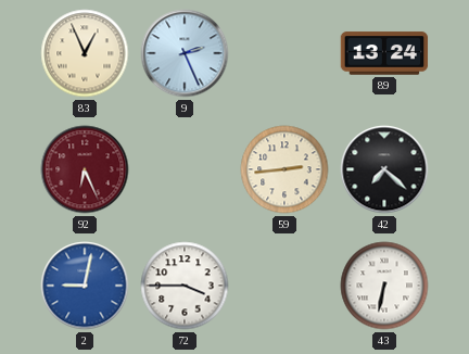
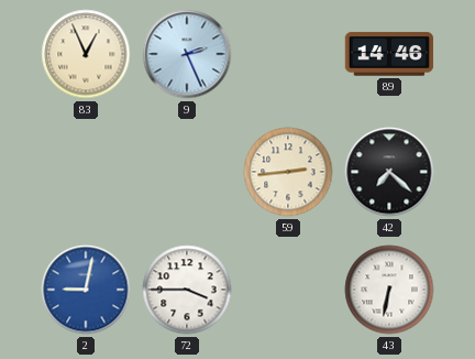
89: 13:24 -> 14:46
92: 6:26 -> none
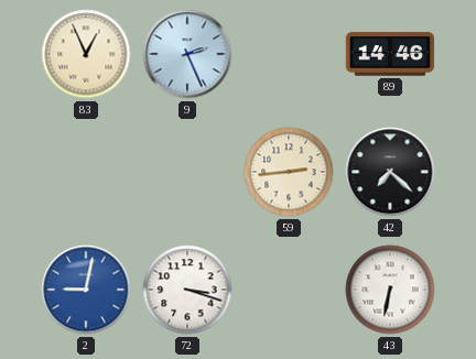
72: 3:45 -> 3:18
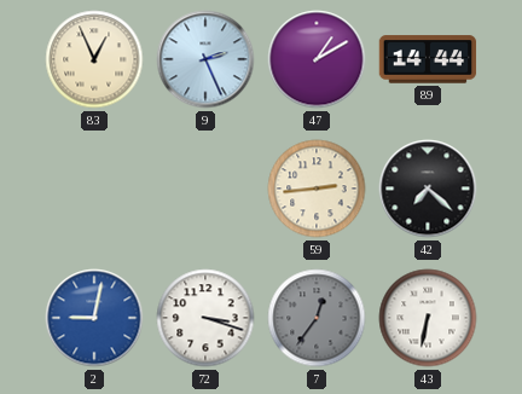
47: none -> 1:10
89: 14:46 -> 14:44
7: none -> 12:36
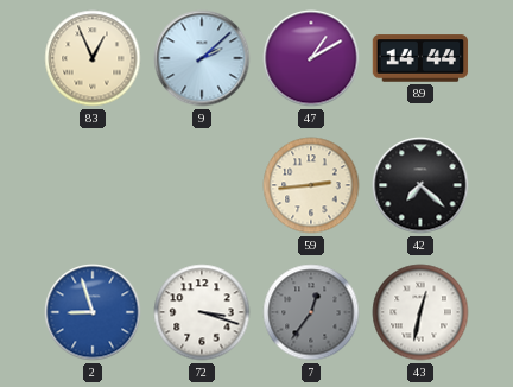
9: 2:26 -> 2:08
2: 9:02 -> 8:57
43: 6:32 -> 12:32
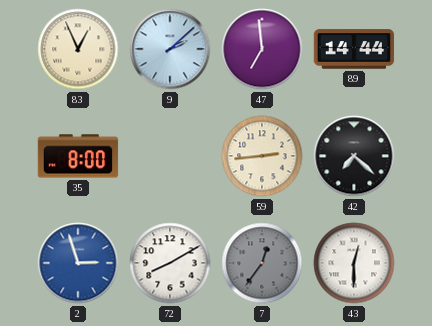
47: 1:10 -> 6:59
35: none -> 8:00
2: 8:57 -> 2:57
72: 3:18 -> 8:10
43: 12:32 -> 12:30
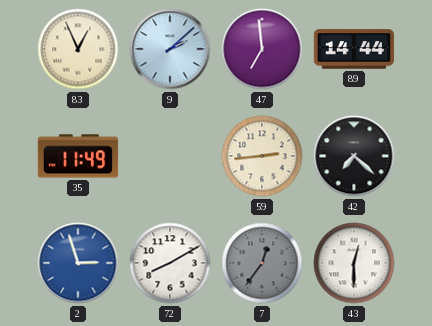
35: 8:00 -> 11:49
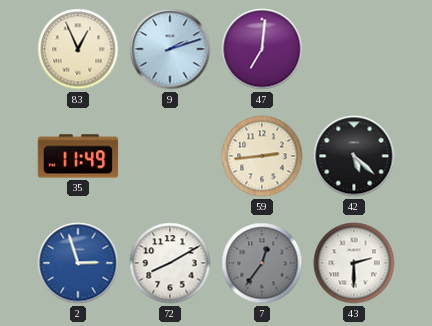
9: 2:08 -> 2:12
47: 6:59 -> 7:01
89: 14:44 -> none
42: 7:22 -> 5:22
43: 12:30 -> 2:30
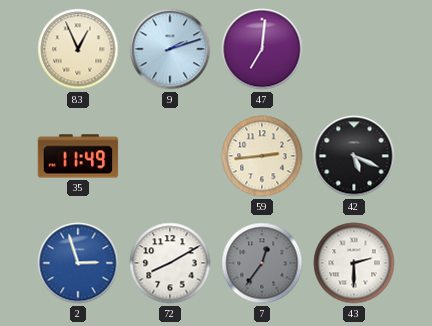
42: 5:22 -> 5:19
